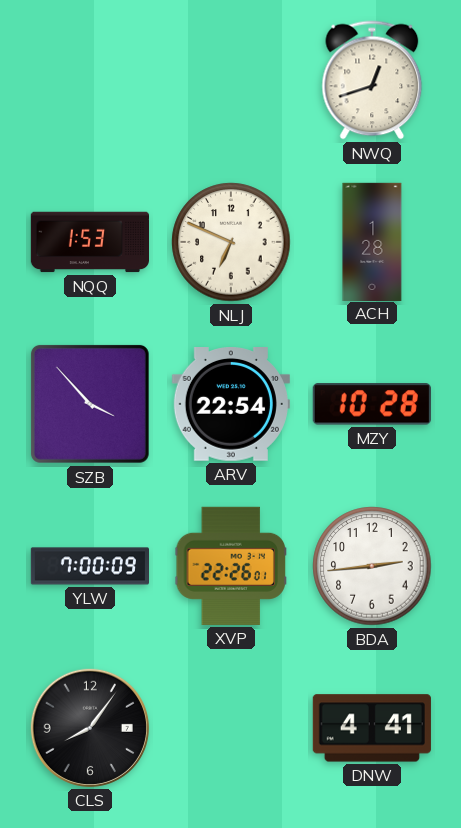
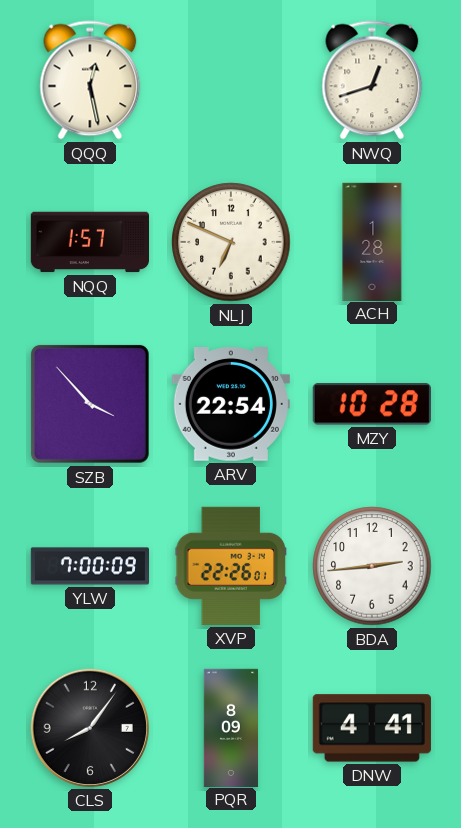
QQQ: none -> 12:28
NQQ: 1:53 -> 1:57
PQR: none -> 8:09
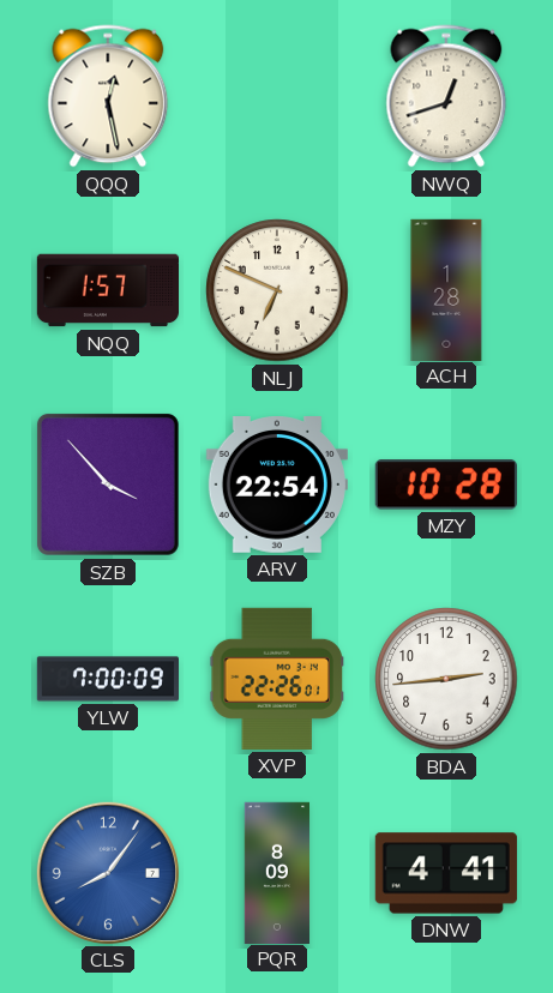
CLS dial: black -> blue
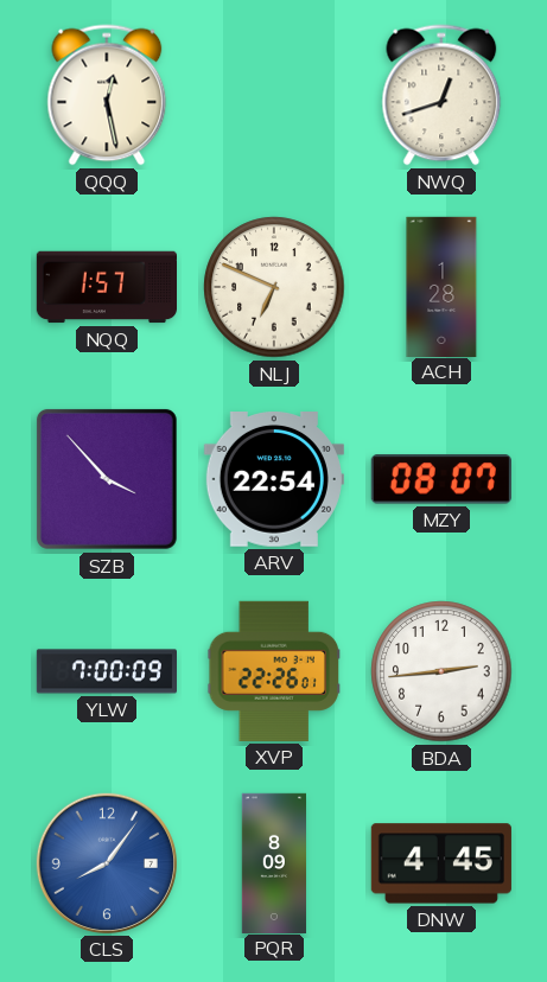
MZY: 10:28 -> 08:07
DNW: 4:41 -> 4:45
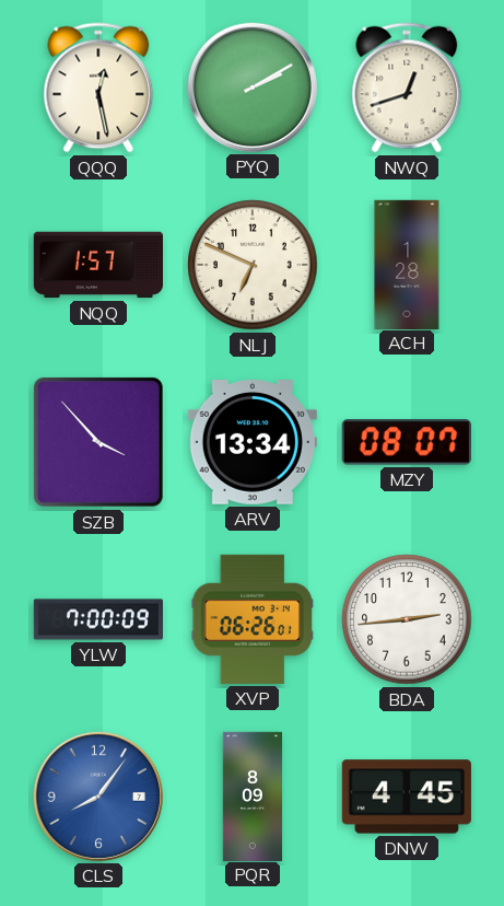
PYQ: none -> 2:10
ARV: 22:54 -> 13:34
XVP: 22:26 -> 06:26
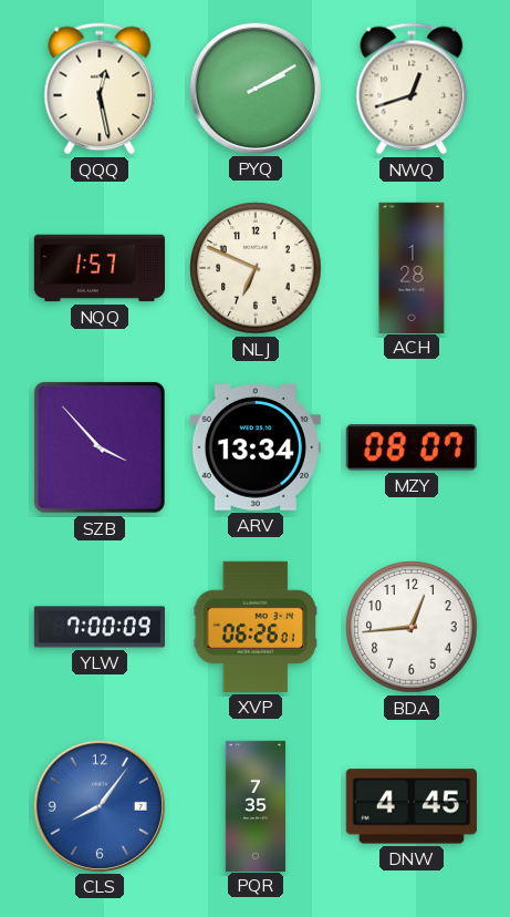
BDA: 2:44 -> 12:44
PQR: 8:09 -> 7:35
